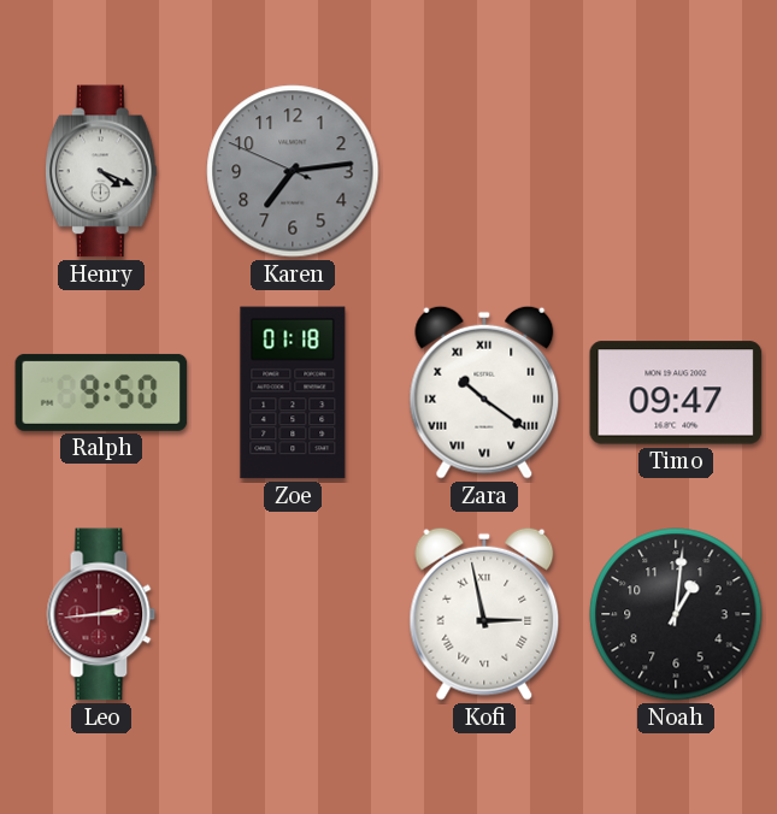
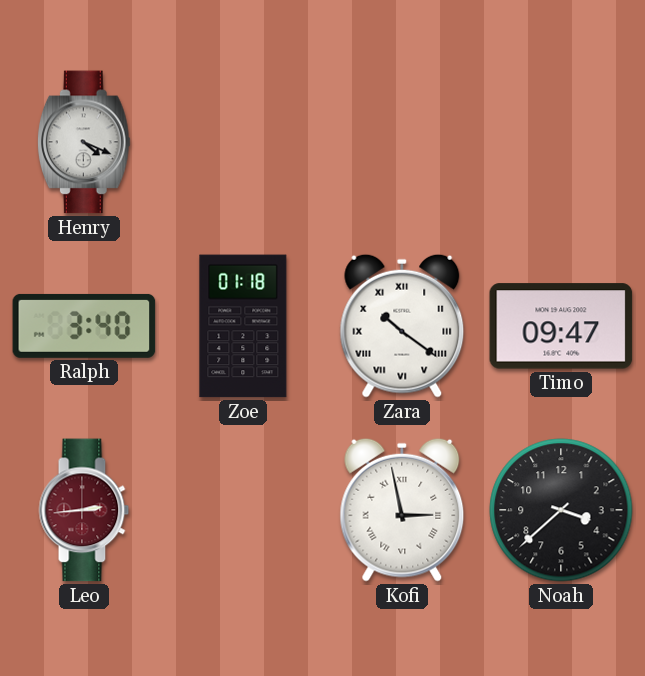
Karen: 7:13 -> none
Ralph: 9:50 -> 3:40
Noah: 1:01 -> 3:38
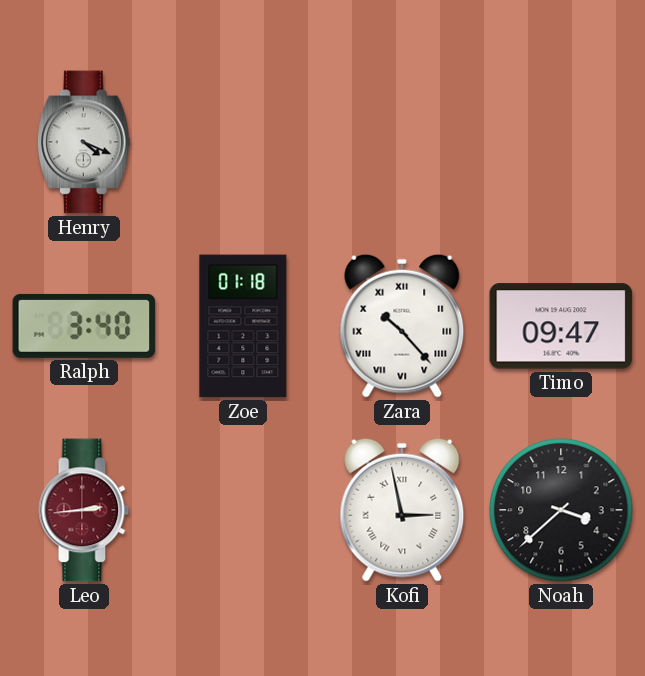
Zara: 10:21 -> 10:23
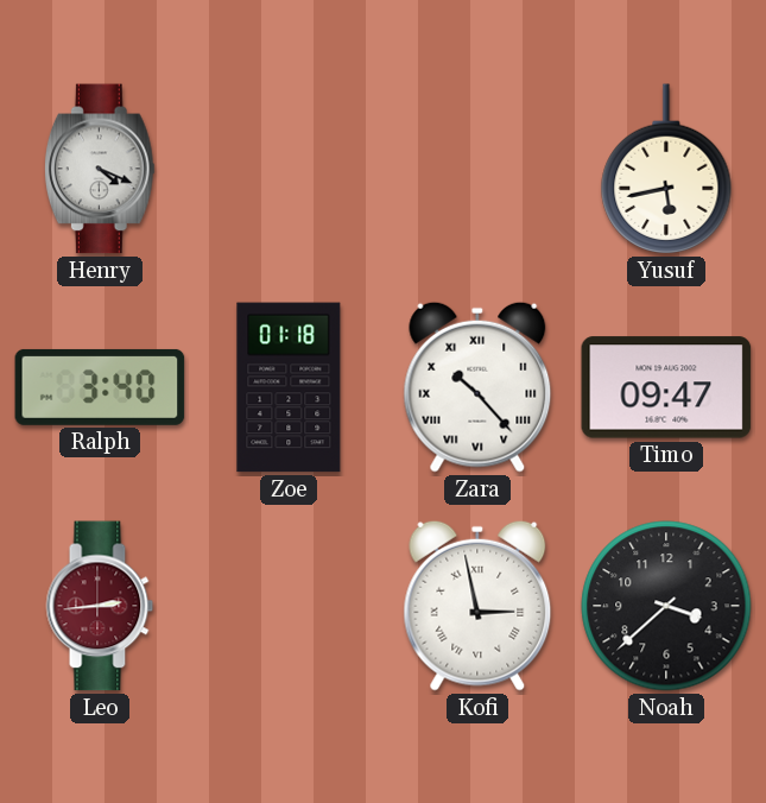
Yusuf: none -> 5:43
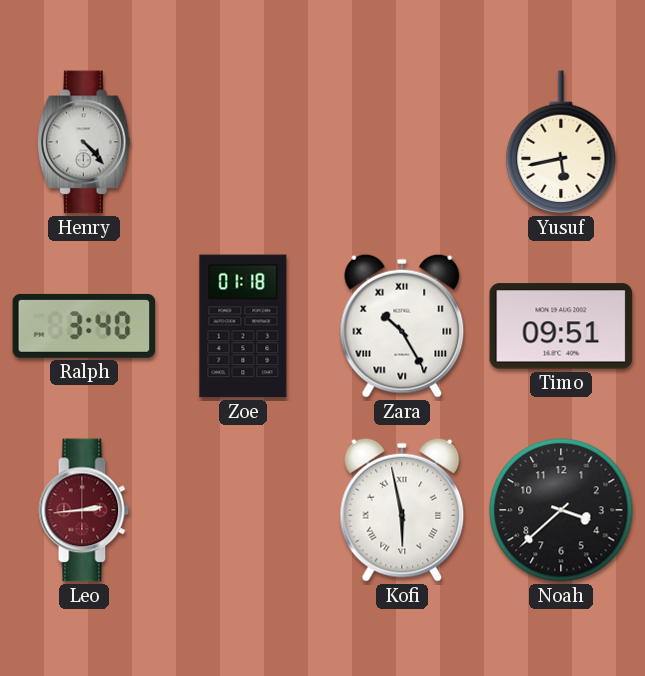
Henry: 4:19 -> 4:23
Zara: 10:23 -> 10:25
Timo: 09:47 -> 09:51
Kofi: 2:58 -> 5:58
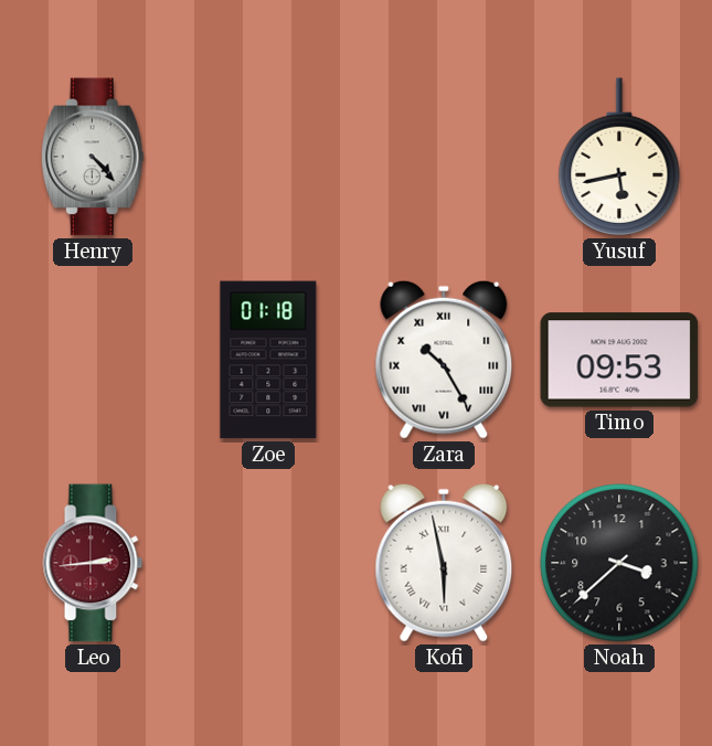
Ralph: 3:40 -> none
Timo: 09:51 -> 09:53
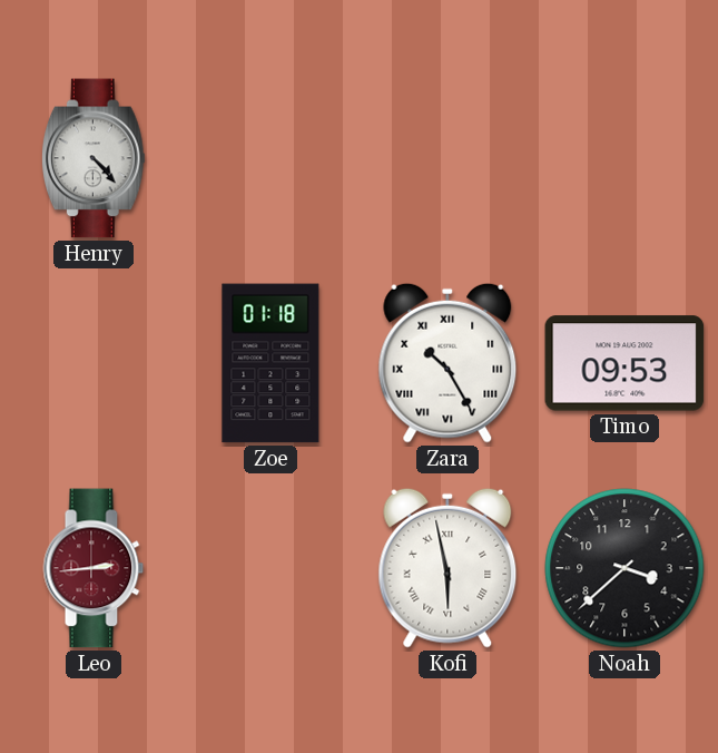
Yusuf: 5:43 -> none
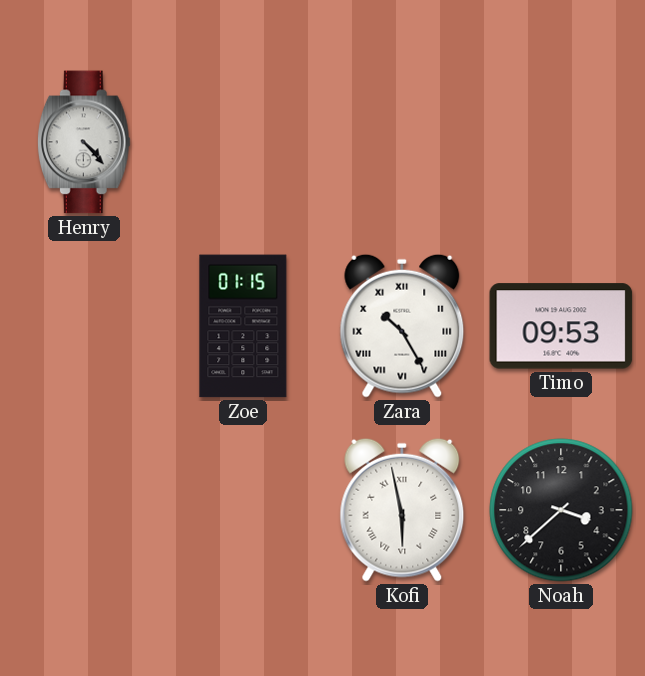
Zoe: 01:18 -> 01:15
Leo: 2:44 -> none
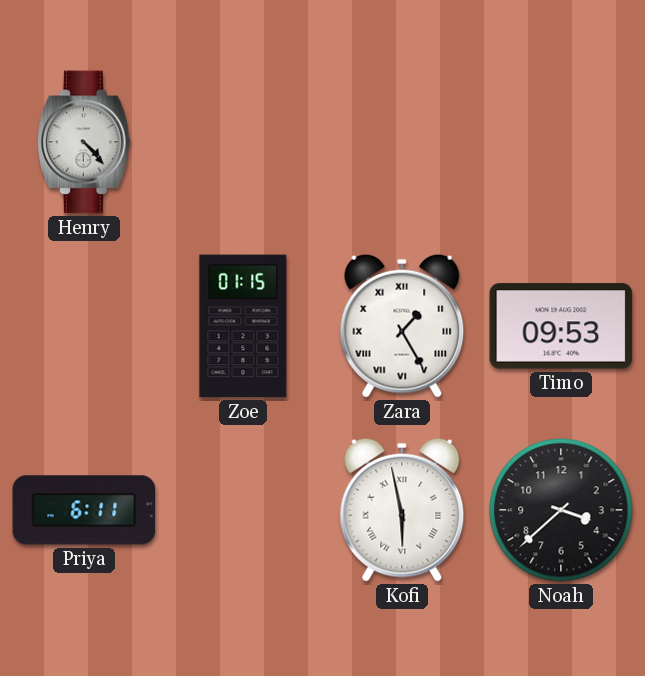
Zara: 10:25 -> 1:25
Priya: none -> 6:11
